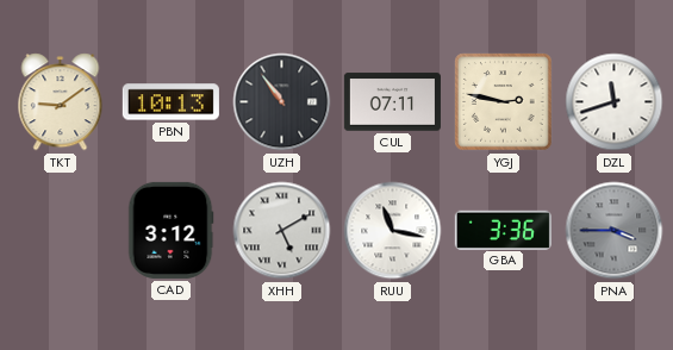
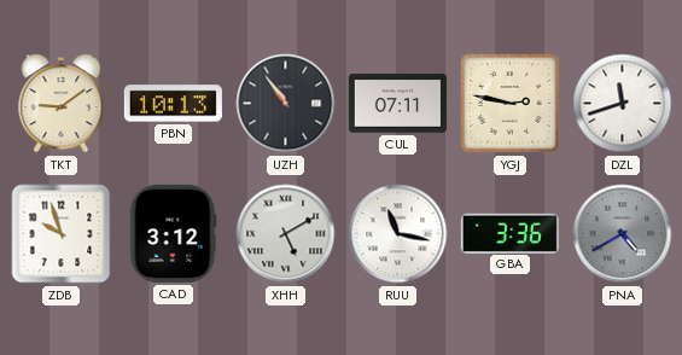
ZDB: none -> 9:57
PNA: 3:45 -> 4:40
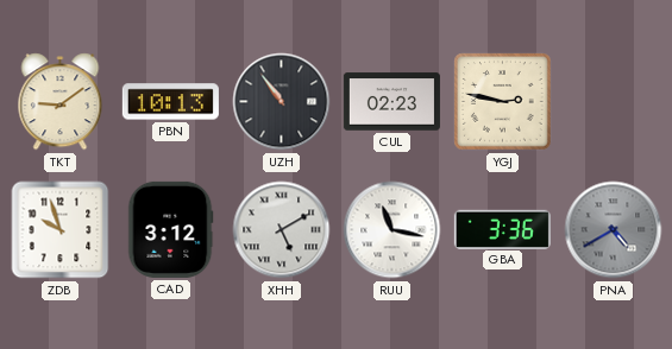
CUL: 07:11 -> 02:23
DZL: 11:42 -> none
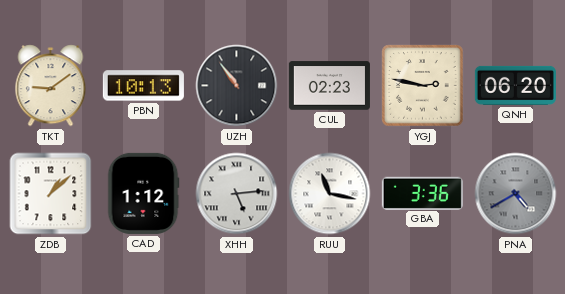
QNH: none -> 06:20
ZDB: 9:57 -> 1:08
CAD: 3:12 -> 1:12
XHH: 5:10 -> 5:14
